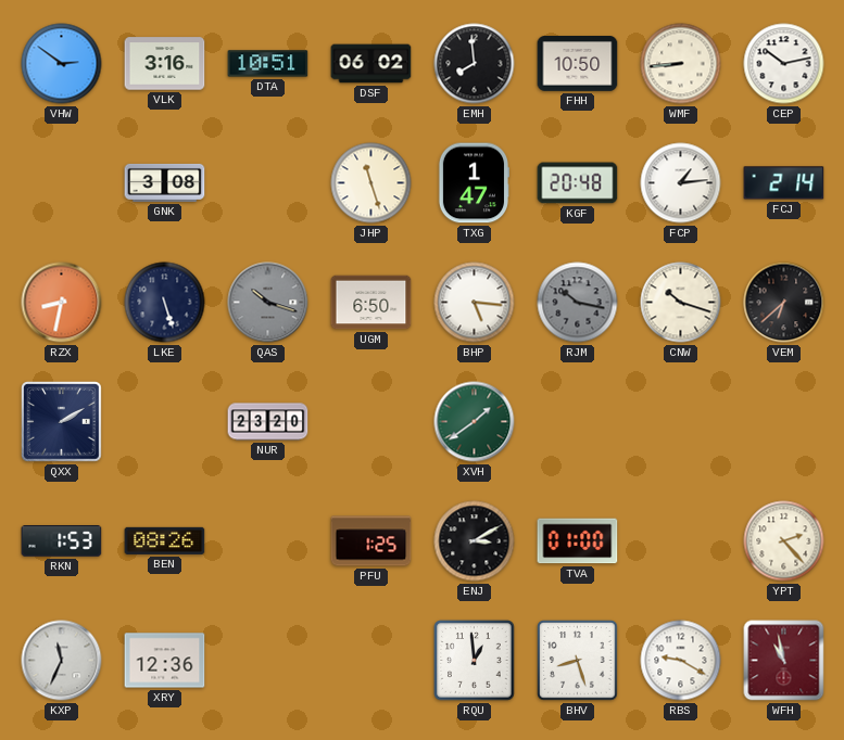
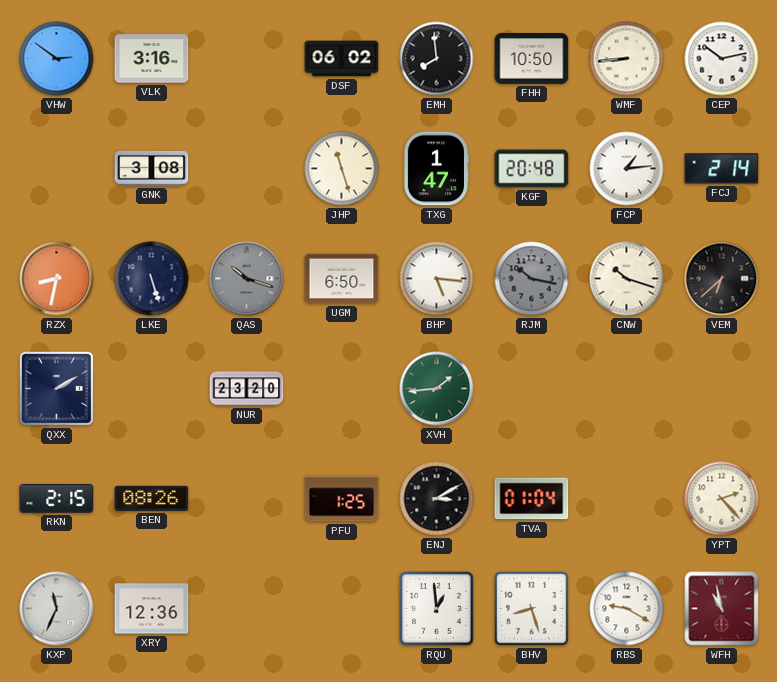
DTA: 10:51 -> none
XVH: 1:39 -> 1:44
RKN: 1:53 -> 2:15
TVA: 01:00 -> 01:04
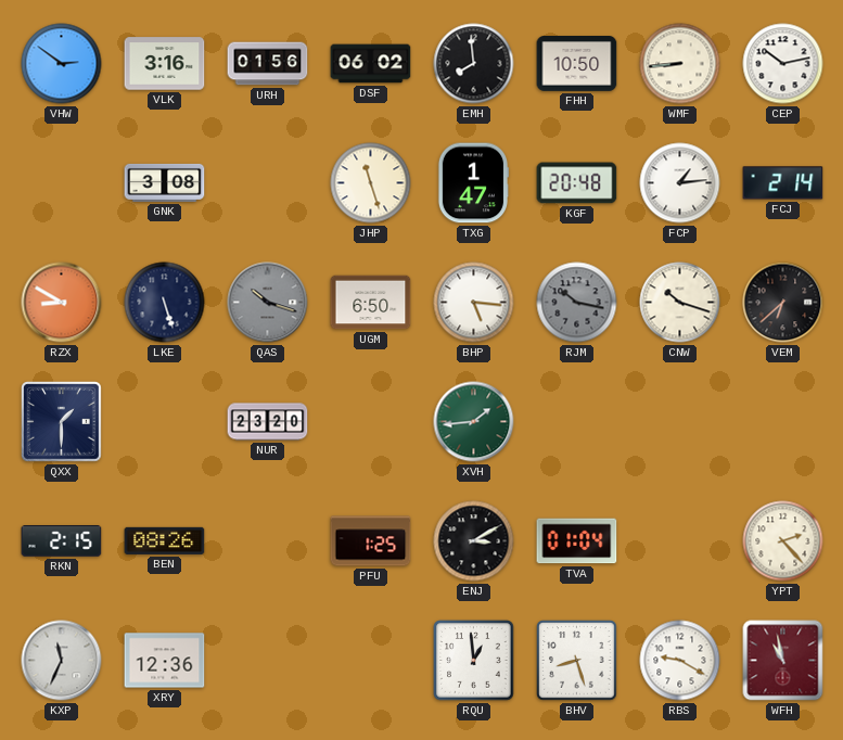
URH: none -> 01:56
RZX: 8:32 -> 8:50
QXX: 2:10 -> 1:30
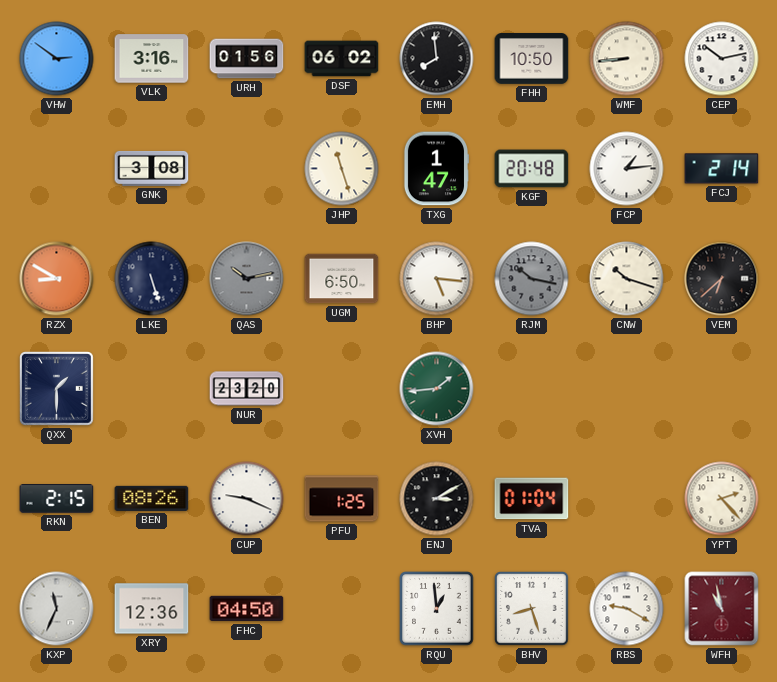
QAS: 10:18 -> 10:13
CUP: none -> 9:19
FHC: none -> 04:50
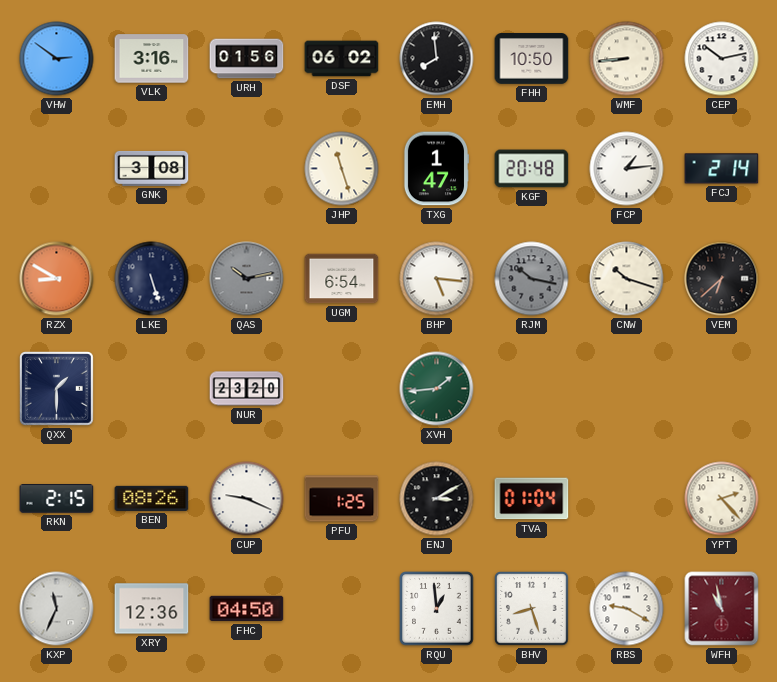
UGM: 6:50 -> 6:54
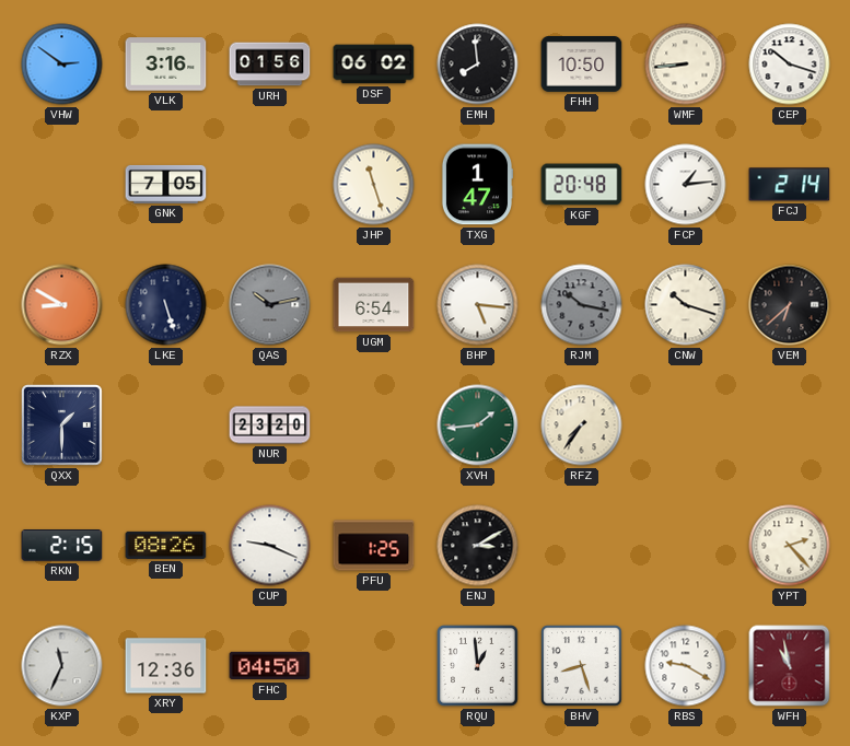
CEP: 10:13 -> 10:18
GNK: 3:08 -> 7:05
RFZ: none -> 7:36
TVA: 01:04 -> none
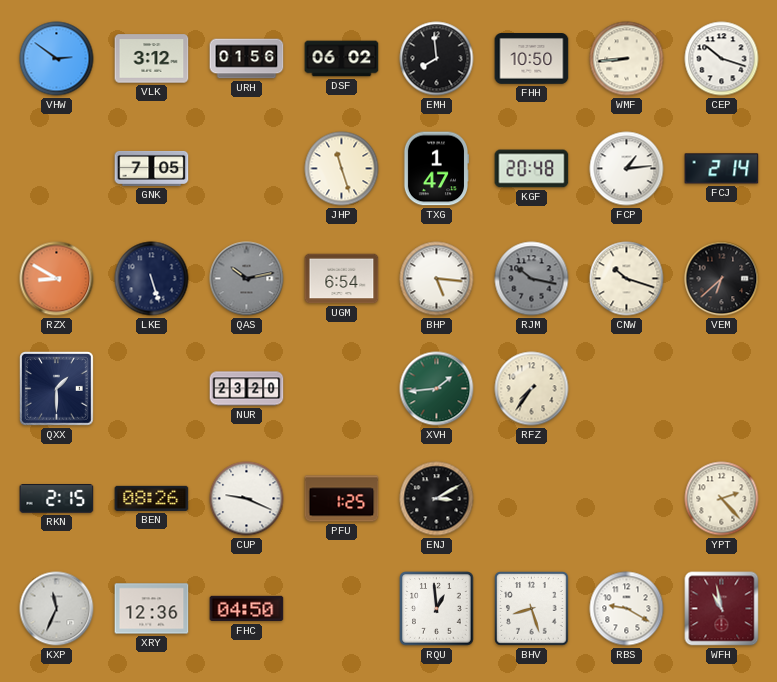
VLK: 3:16 -> 3:12
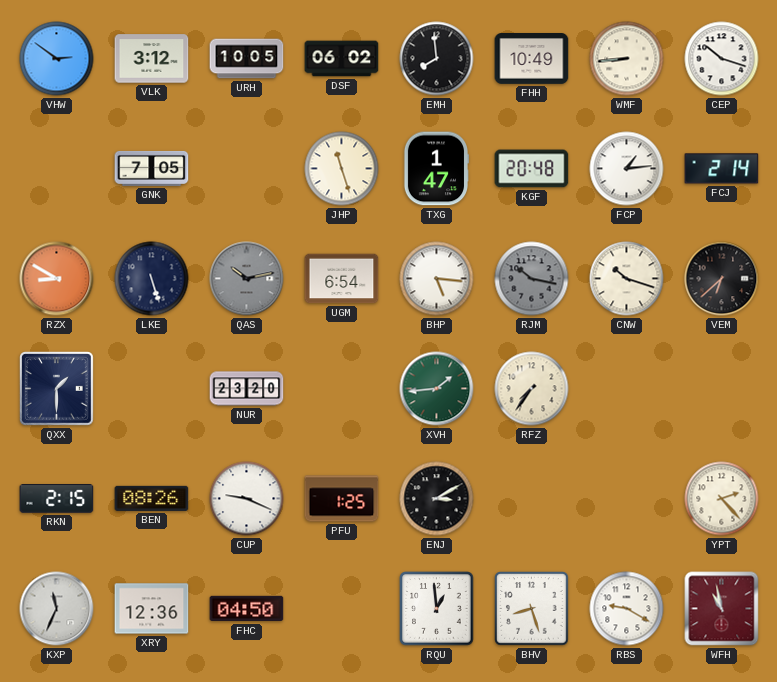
URH: 01:56 -> 10:05
FHH: 10:50 -> 10:49
